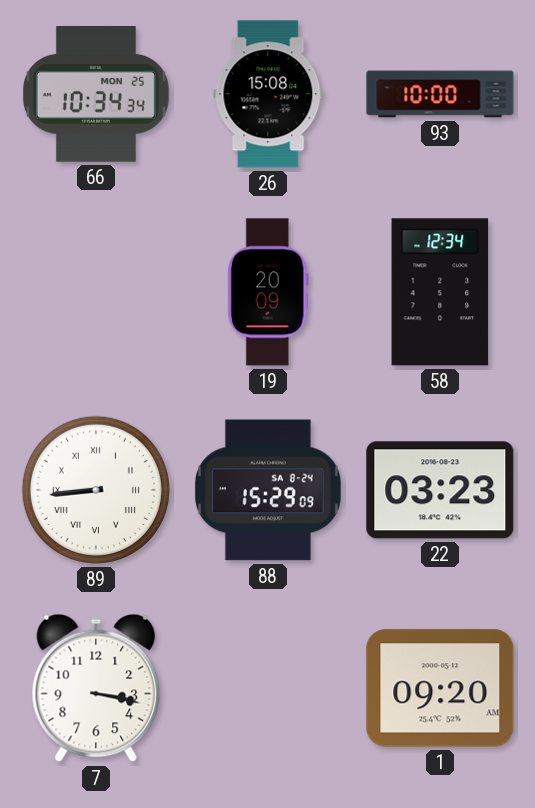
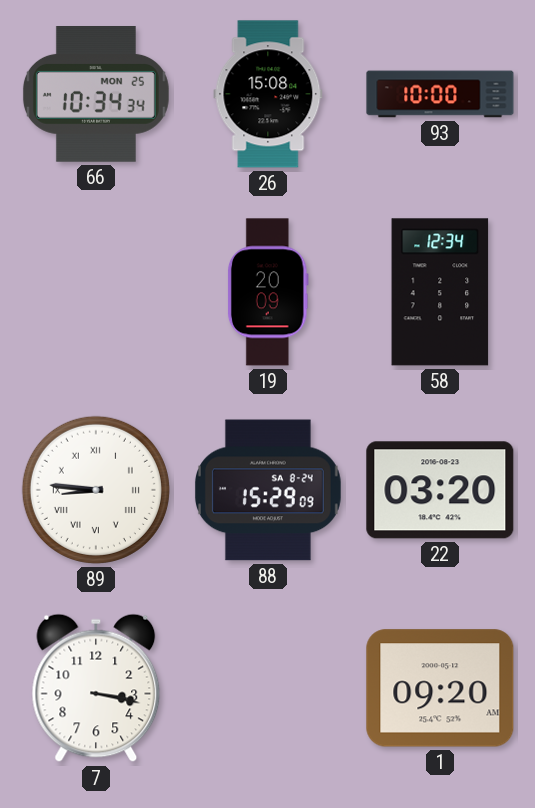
89: 8:44 -> 8:46
22: 03:23 -> 03:20
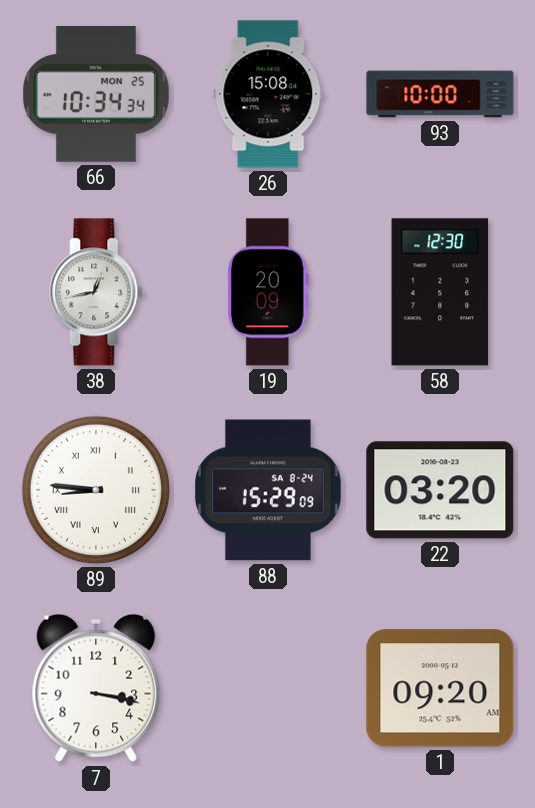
38: none -> 12:43
58: 12:34 -> 12:30
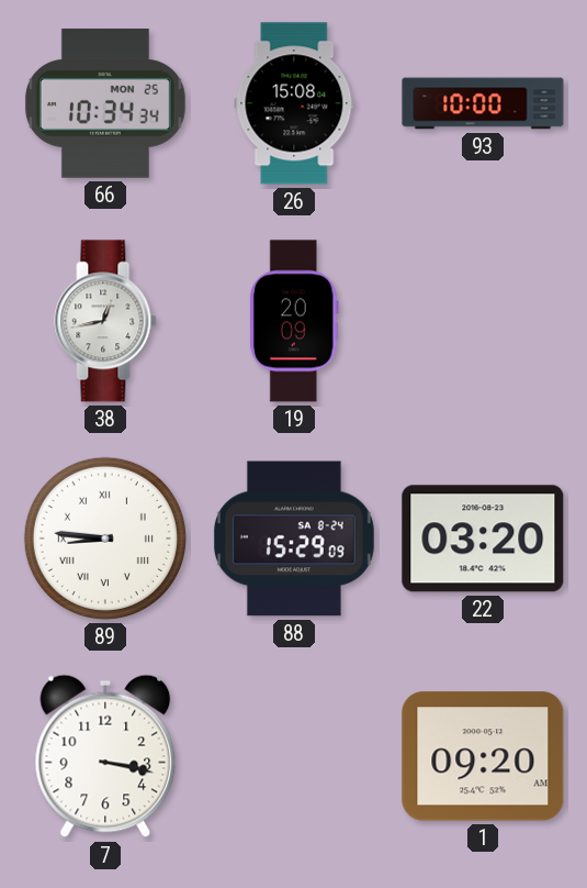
58: 12:30 -> none
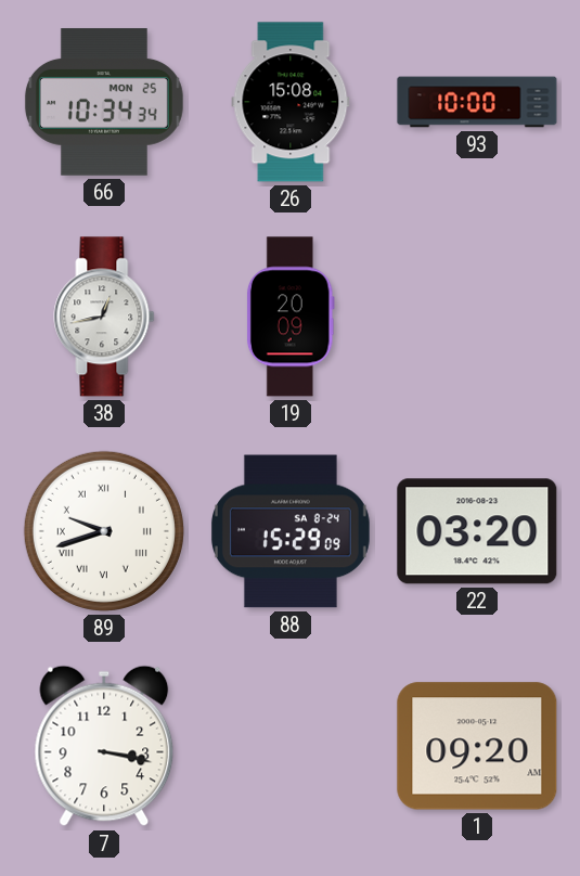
89: 8:46 -> 9:42
